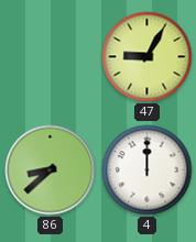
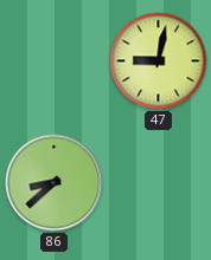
47: 9:05 -> 9:02
4: 12:00 -> none
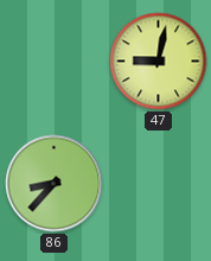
86: 8:38 -> 8:37
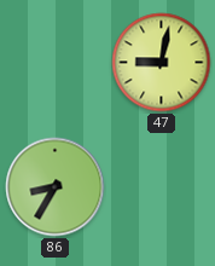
86: 8:37 -> 8:35
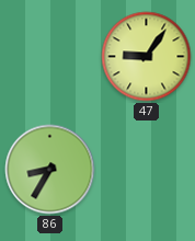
47: 9:02 -> 9:06
